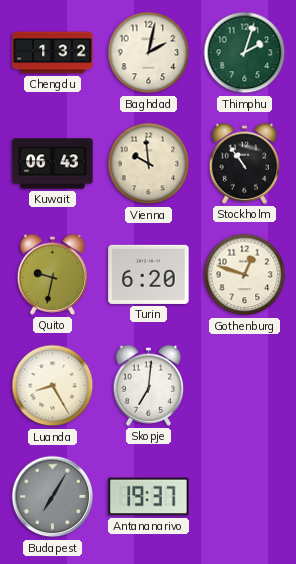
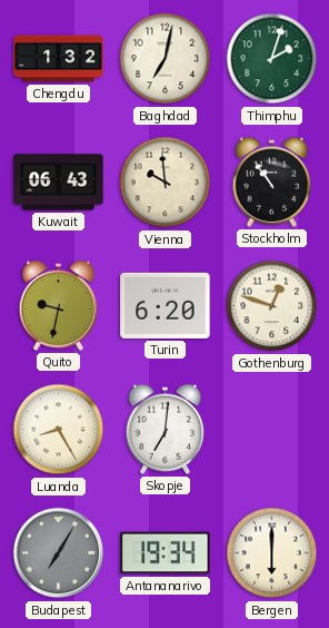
Baghdad: 2:02 -> 7:02
Antananarivo: 19:37 -> 19:34
Bergen: none -> 6:00
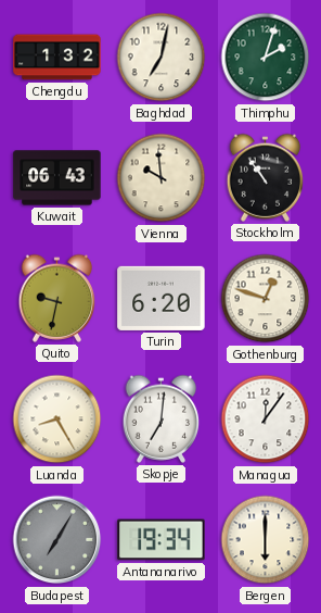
Managua: none -> 12:06
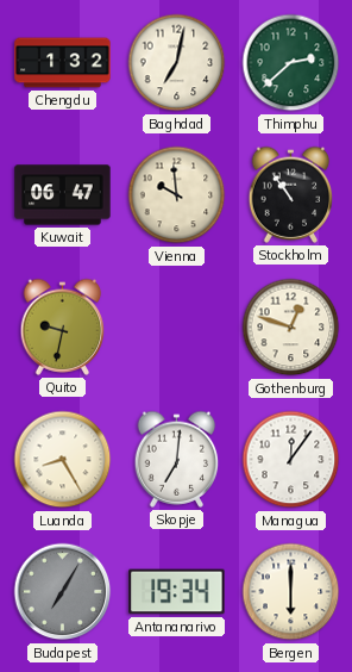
Thimphu: 2:03 -> 2:38
Kuwait: 06:43 -> 06:47
Turin: 6:20 -> none
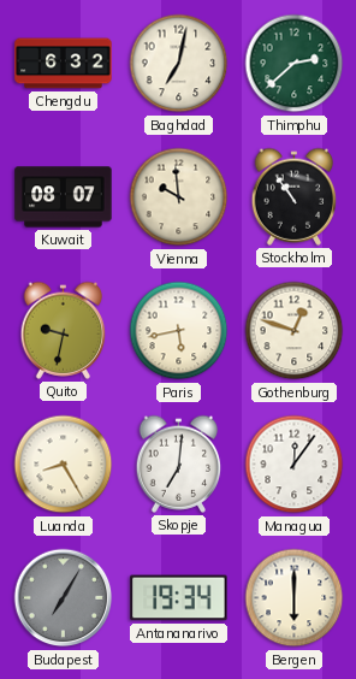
Chengdu: 1:32 -> 6:32
Kuwait: 06:47 -> 08:07
Paris: none -> 5:43
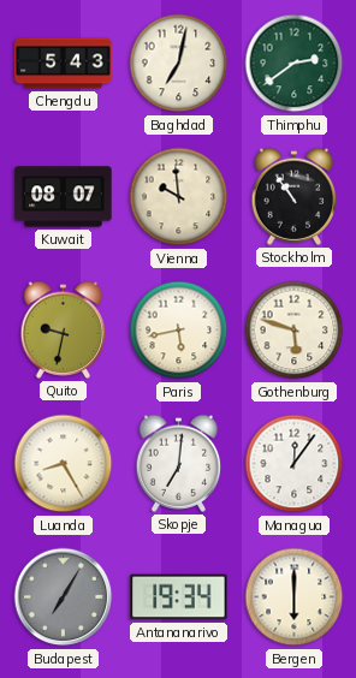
Chengdu: 6:32 -> 5:43
Thimphu: 2:38 -> 2:39
Gothenburg: 12:48 -> 5:48
